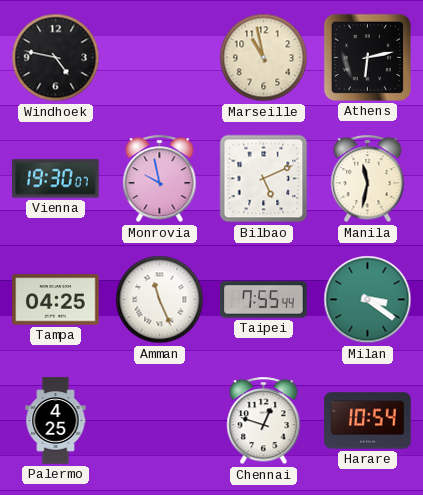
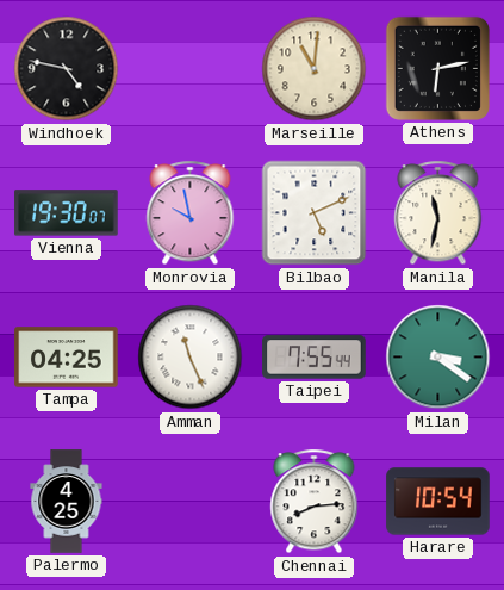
Marseille: 10:58 -> 11:01
Chennai: 12:48 -> 8:14
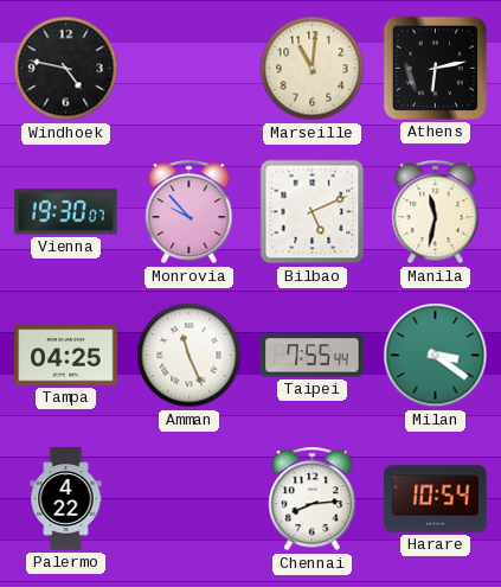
Monrovia: 9:58 -> 9:53
Palermo: 4:25 -> 4:22
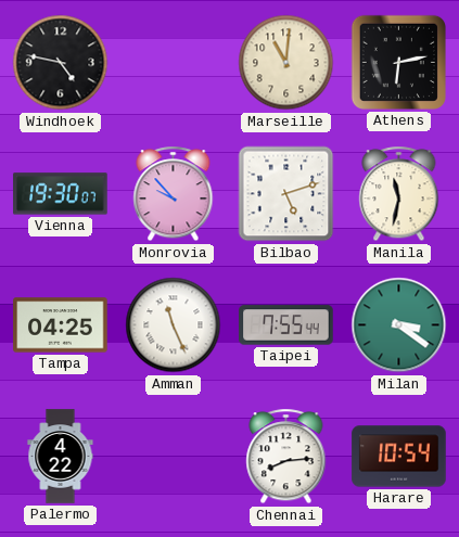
Bilbao: 5:11 -> 5:12
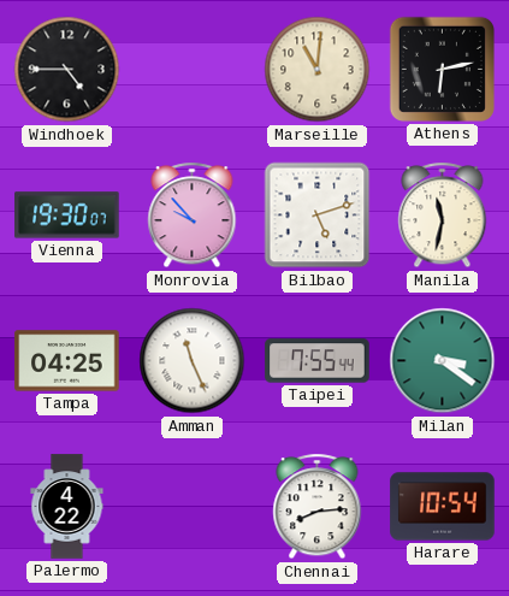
Windhoek: 4:47 -> 4:45
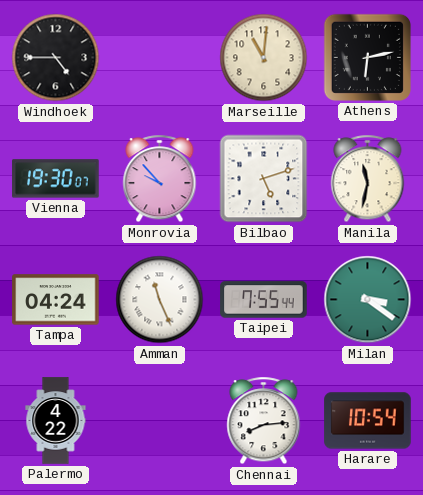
Tampa: 04:25 -> 04:24
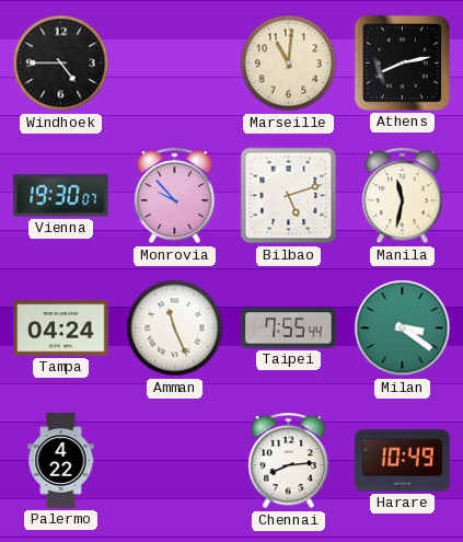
Athens: 6:13 -> 8:13
Harare: 10:54 -> 10:49
